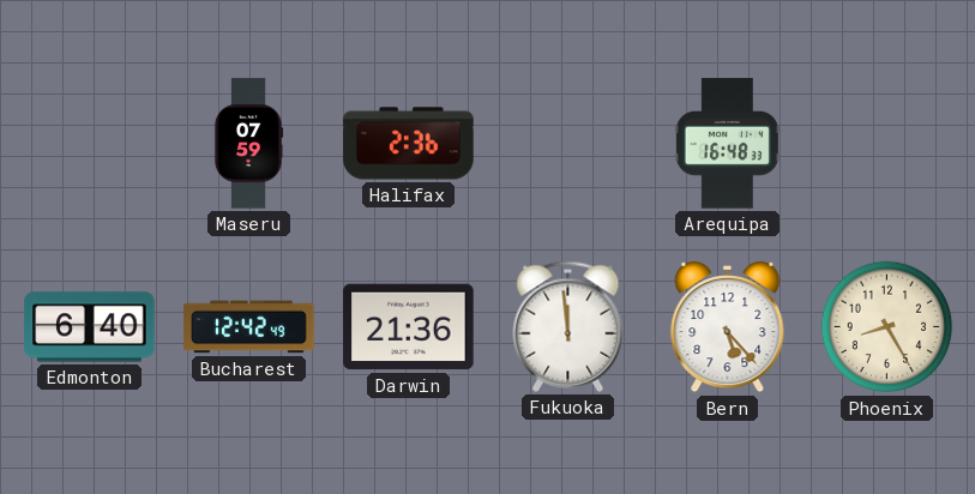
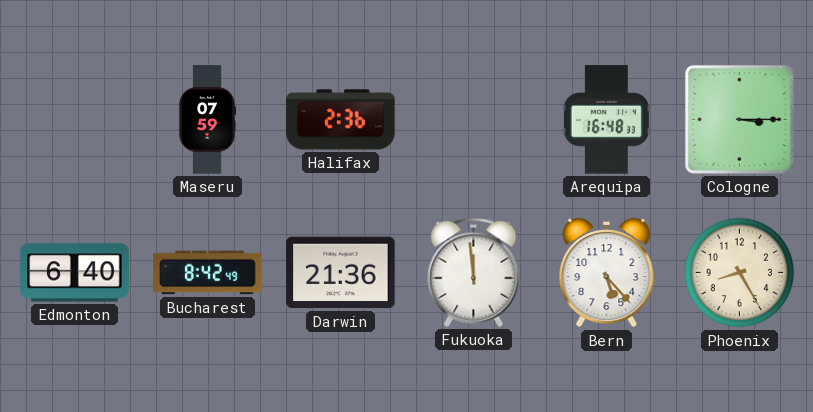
Cologne: none -> 3:15
Bucharest: 12:42 -> 8:42
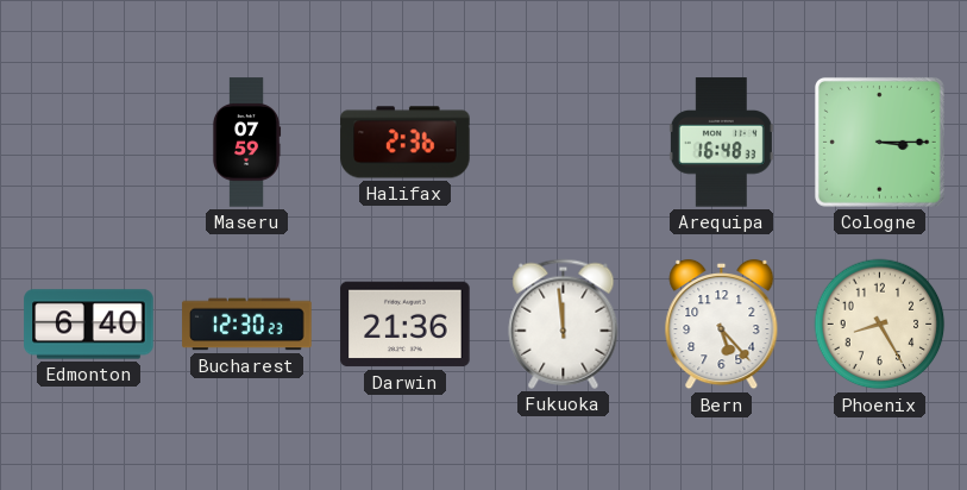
Bucharest: 8:42 -> 12:30
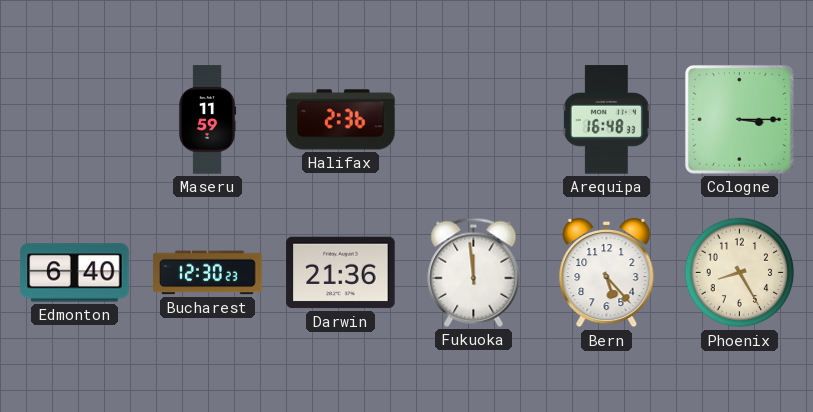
Maseru: 07:59 -> 11:59
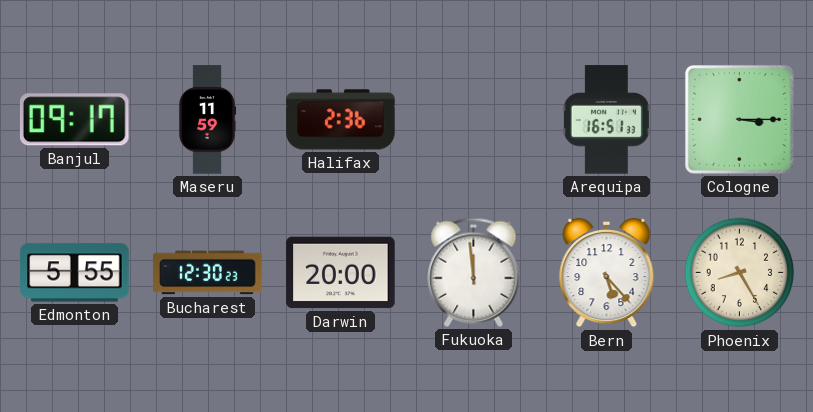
Banjul: none -> 09:17
Arequipa: 16:48 -> 16:51
Edmonton: 6:40 -> 5:55
Darwin: 21:36 -> 20:00
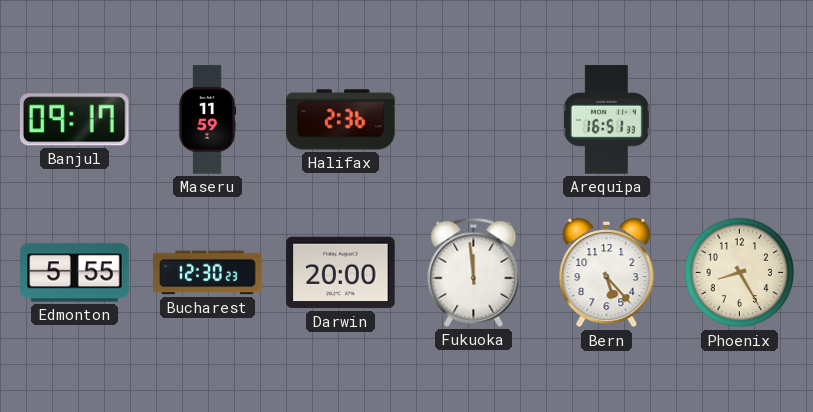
Cologne: 3:15 -> none
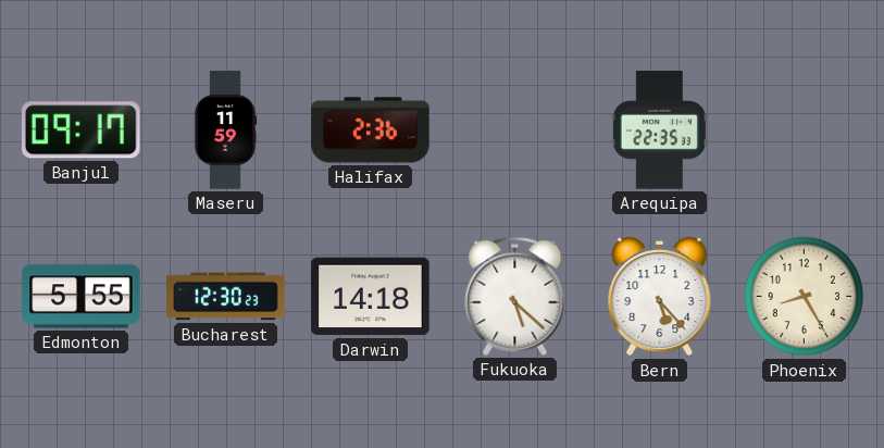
Arequipa: 16:51 -> 22:35
Darwin: 20:00 -> 14:18
Fukuoka: 11:59 -> 5:22
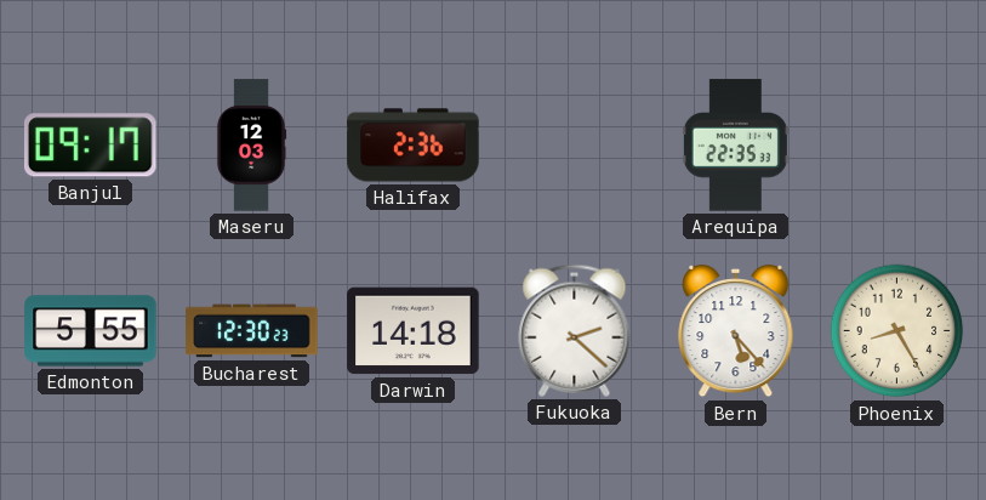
Maseru: 11:59 -> 12:03
Fukuoka: 5:22 -> 2:22
